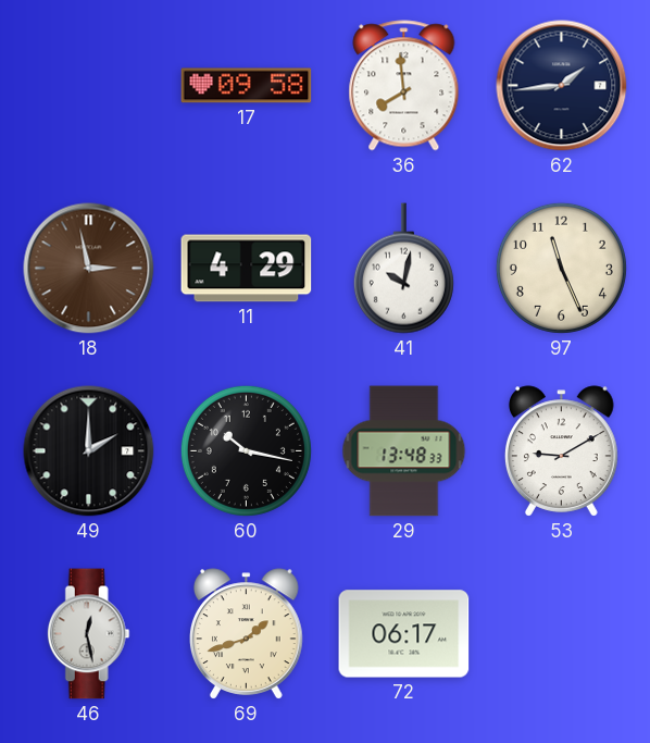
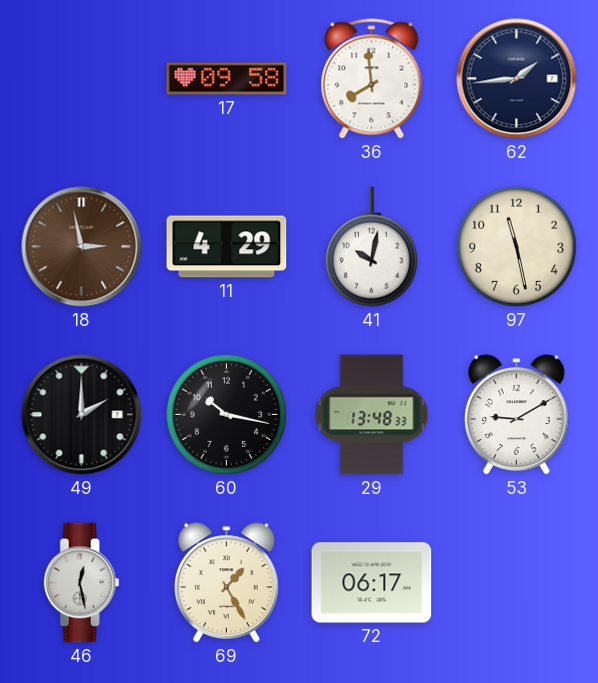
97: 11:26 -> 11:28
69: 1:42 -> 1:25
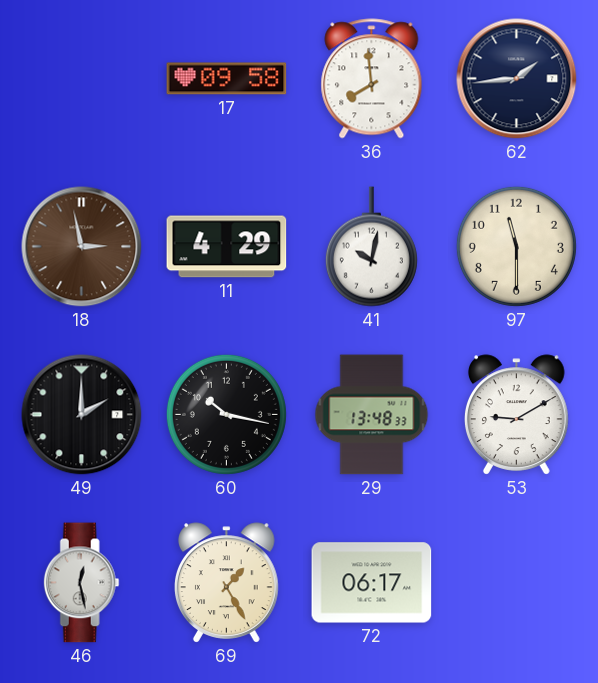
97: 11:28 -> 11:30
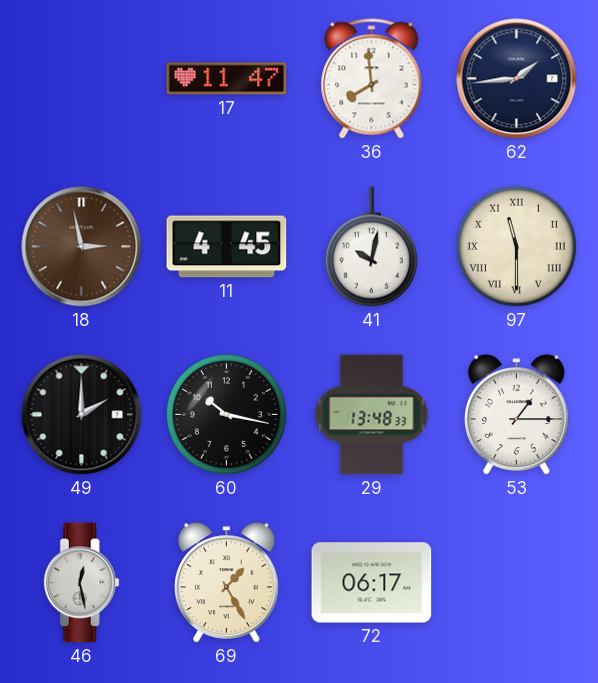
17: 09:58 -> 11:47
11: 4:29 -> 4:45
97 numerals: Arabic -> Roman
53: 9:10 -> 1:15
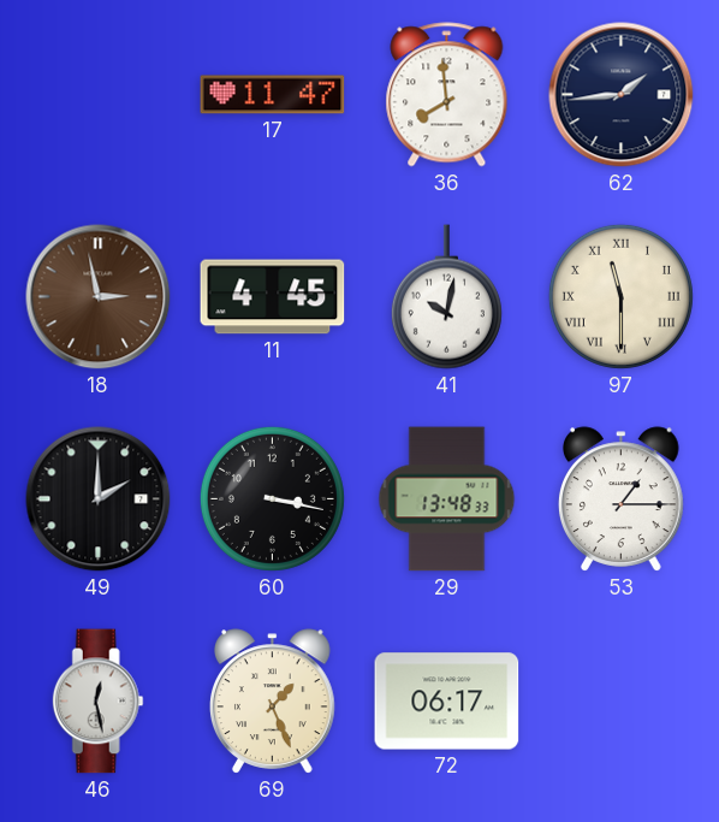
60: 10:17 -> 3:17
69: 1:25 -> 1:26
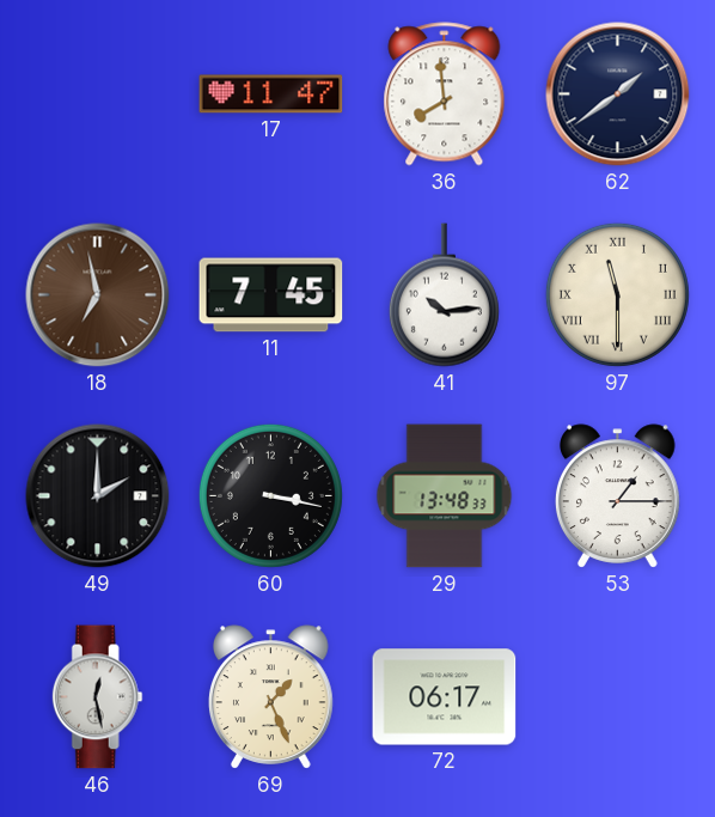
62: 1:44 -> 1:39
18: 2:58 -> 6:58
11: 4:45 -> 7:45
41: 10:02 -> 10:14
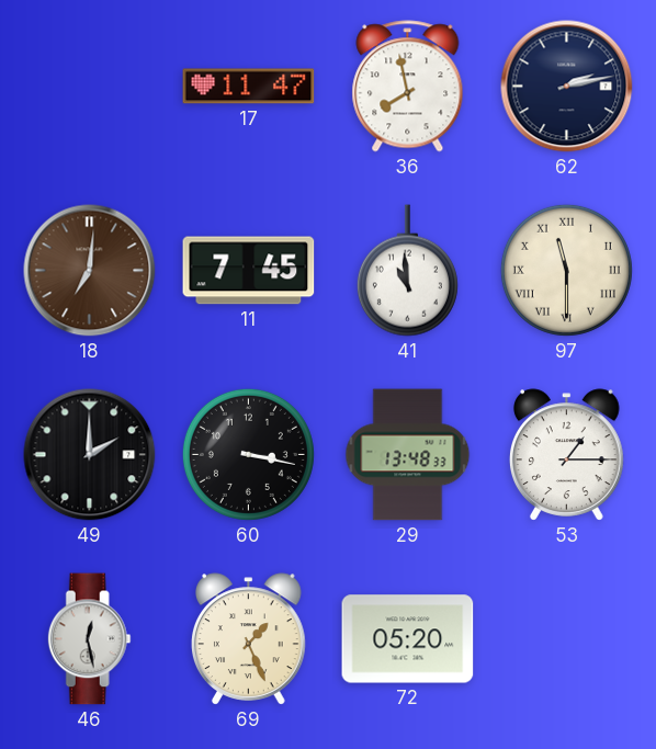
36: 7:59 -> 7:58
62: 1:39 -> 2:13
18: 6:58 -> 7:01
41: 10:14 -> 10:59
72: 06:17 -> 05:20
